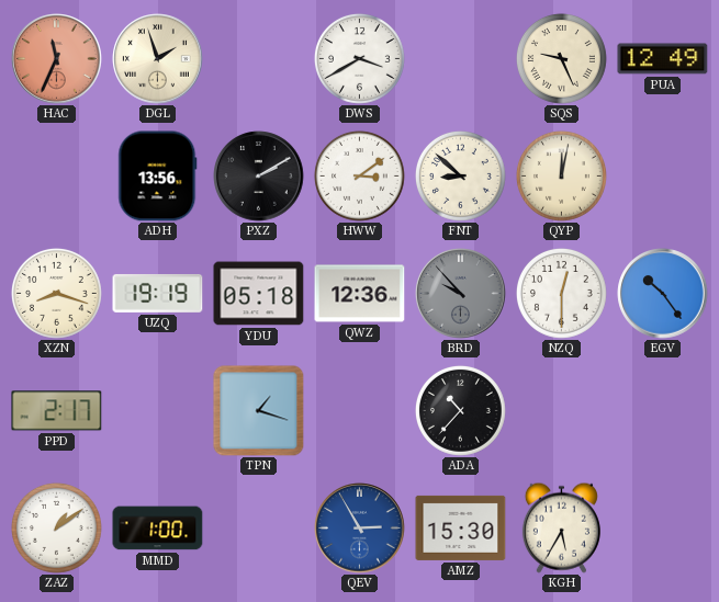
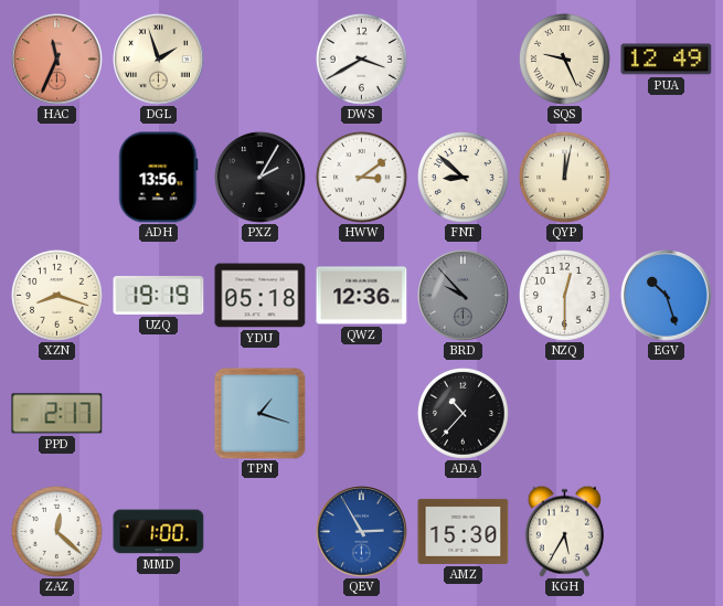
PXZ: 2:10 -> 2:05
EGV: 10:24 -> 10:27
ZAZ: 1:09 -> 12:22
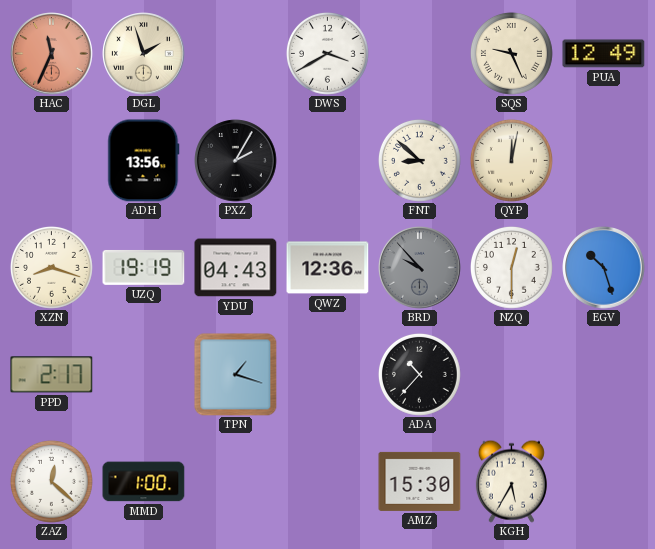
HWW: 3:09 -> none
YDU: 05:18 -> 04:43
QEV: 2:55 -> none
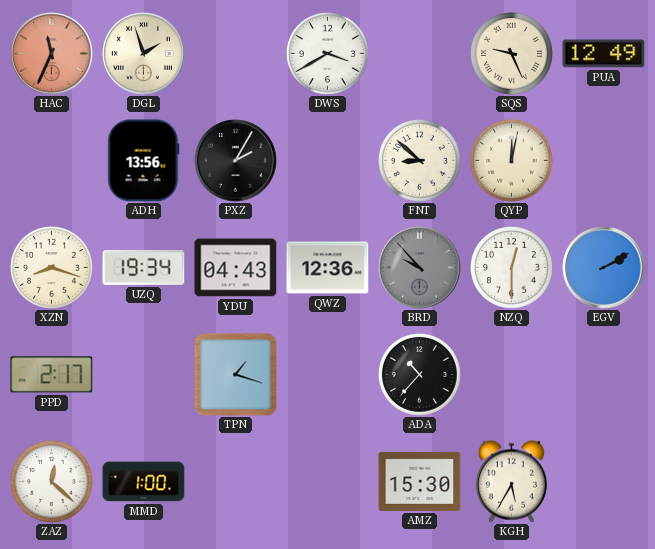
UZQ: 19:19 -> 19:34
EGV: 10:27 -> 2:10
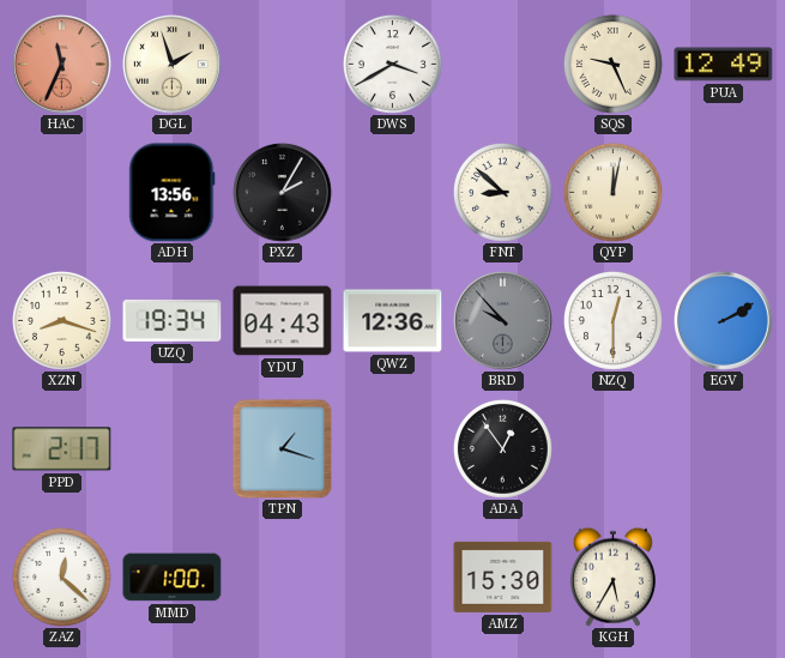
ADA: 10:37 -> 12:54
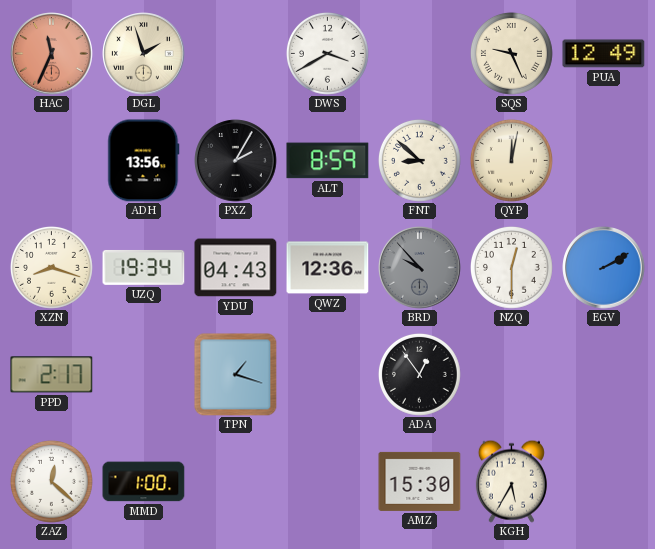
ALT: none -> 8:59
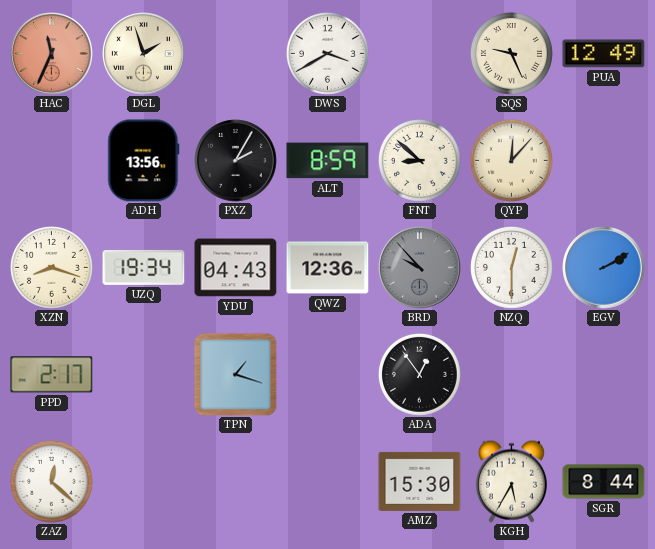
QYP: 12:02 -> 12:07
MMD: 1:00 -> none
SGR: none -> 8:44
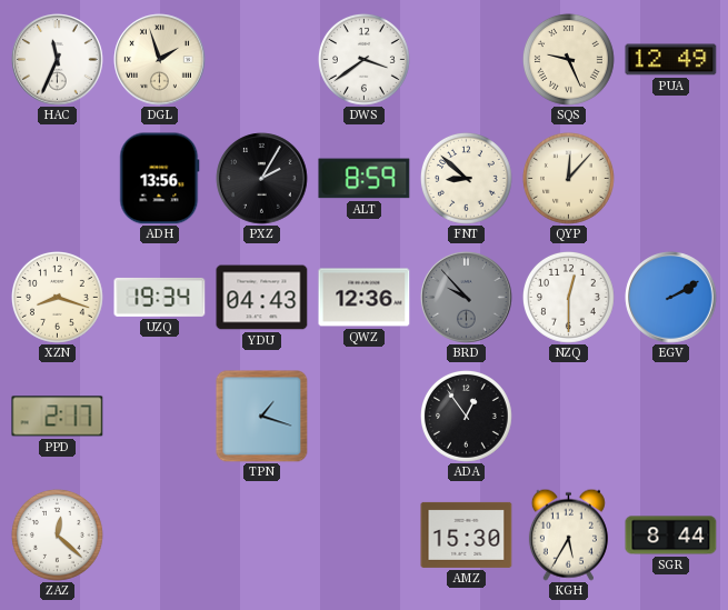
HAC dial: salmon -> white
DWS: 3:40 -> 3:39
